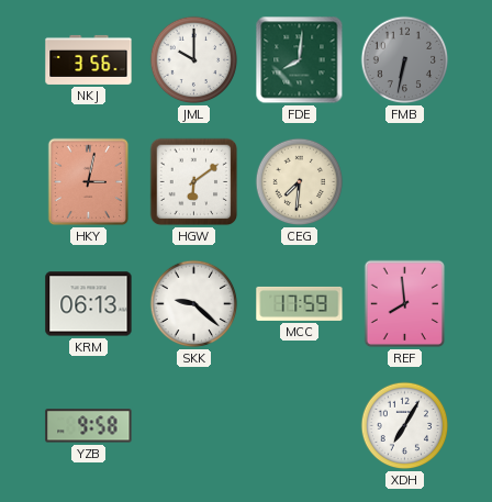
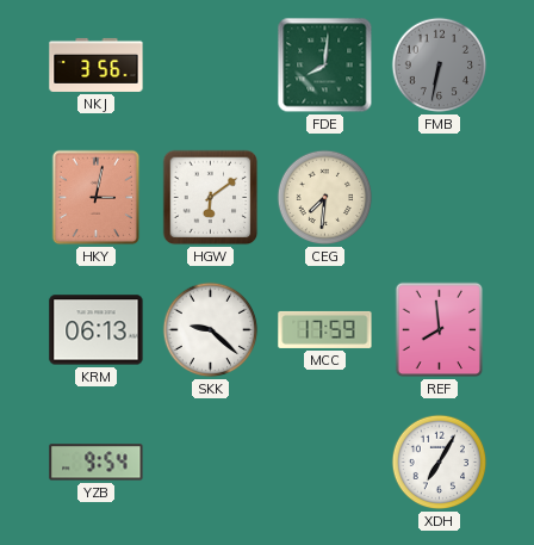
JML: 10:00 -> none
YZB: 9:58 -> 9:54
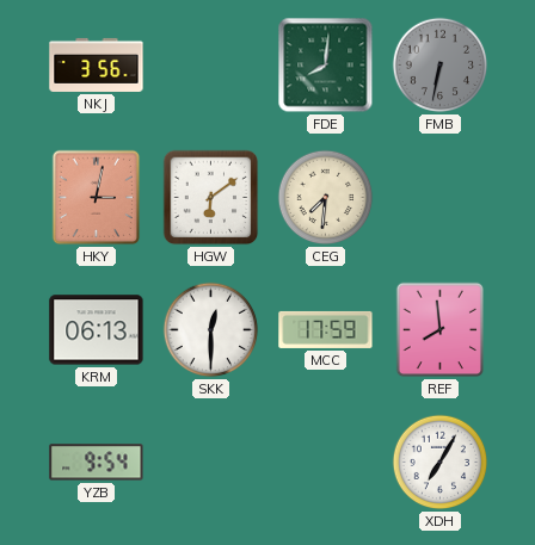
SKK: 9:22 -> 12:30
